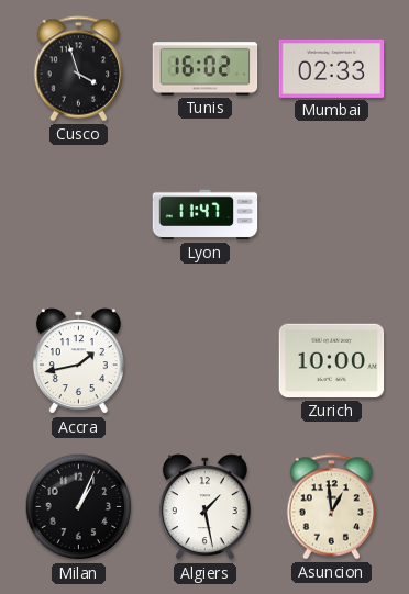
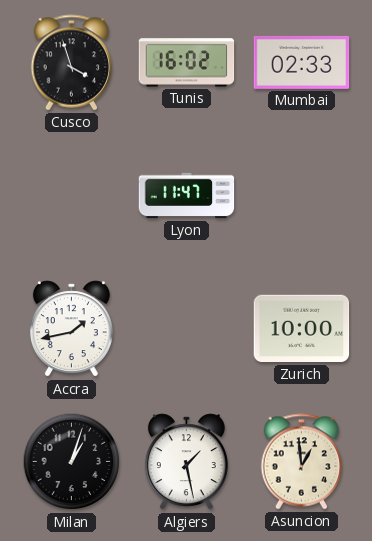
Milan: 1:04 -> 1:03
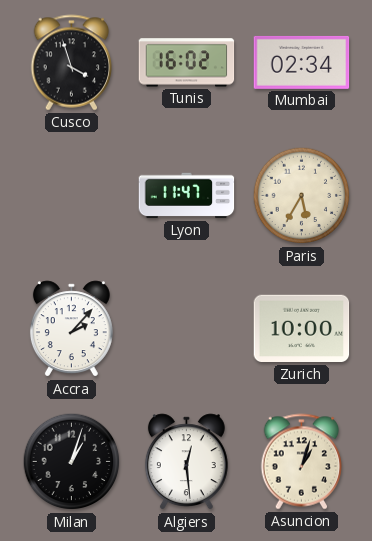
Mumbai: 02:33 -> 02:34
Paris: none -> 5:35
Accra: 1:43 -> 2:07
Algiers: 1:28 -> 12:29
Asuncion: 12:59 -> 1:03
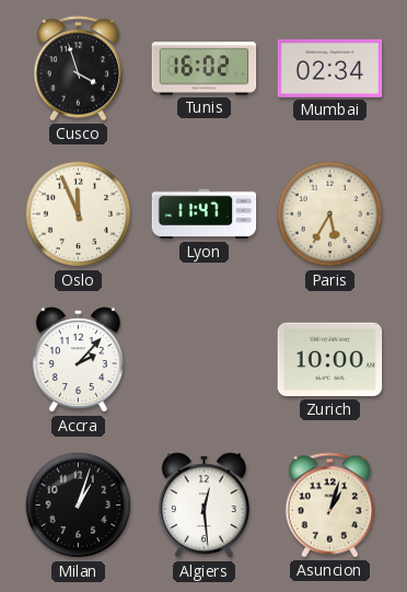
Oslo: none -> 11:56
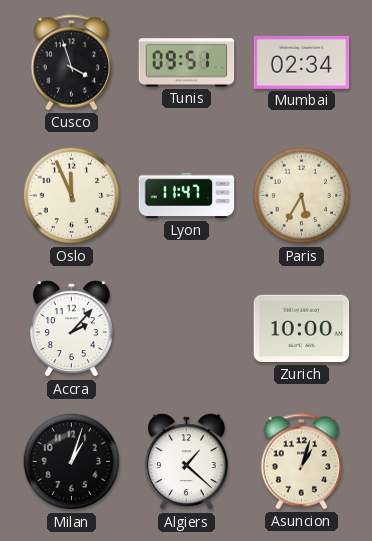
Tunis: 16:02 -> 09:51
Algiers: 12:29 -> 1:22
